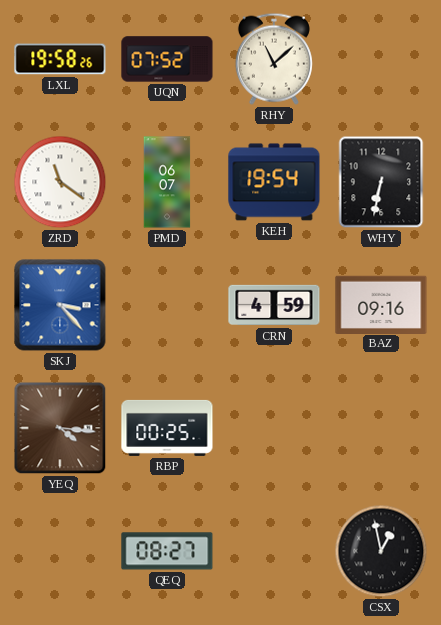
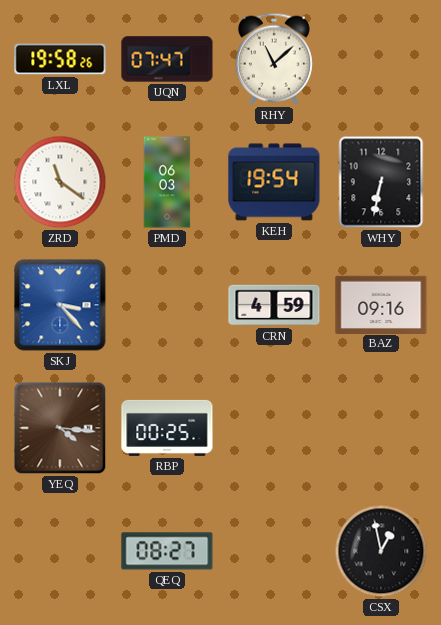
UQN: 07:52 -> 07:47
PMD: 06:07 -> 06:03
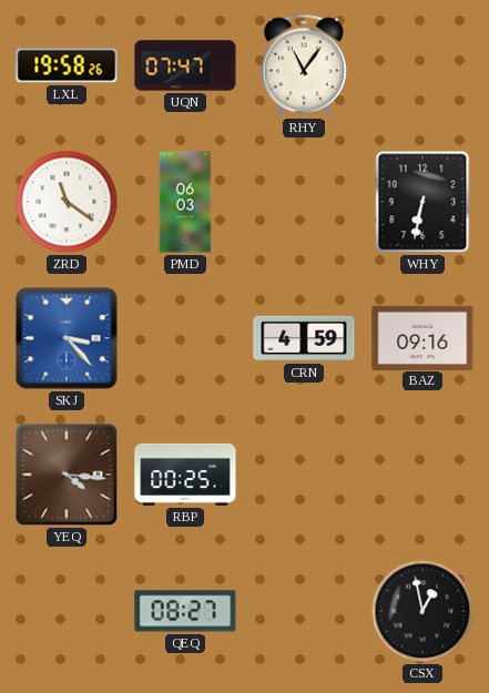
RHY: 11:08 -> 11:06
KEH: 19:54 -> none
